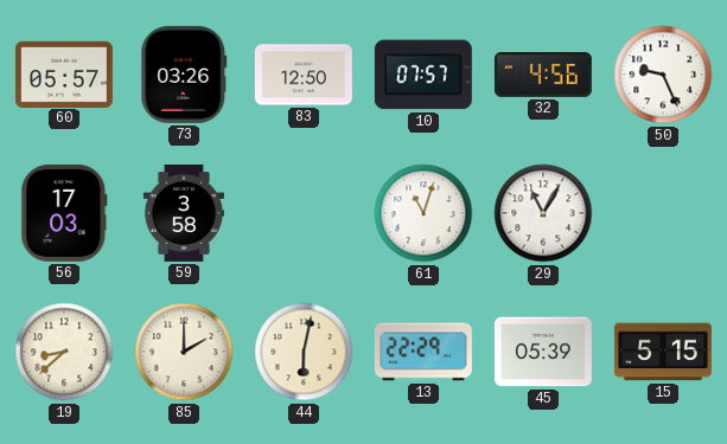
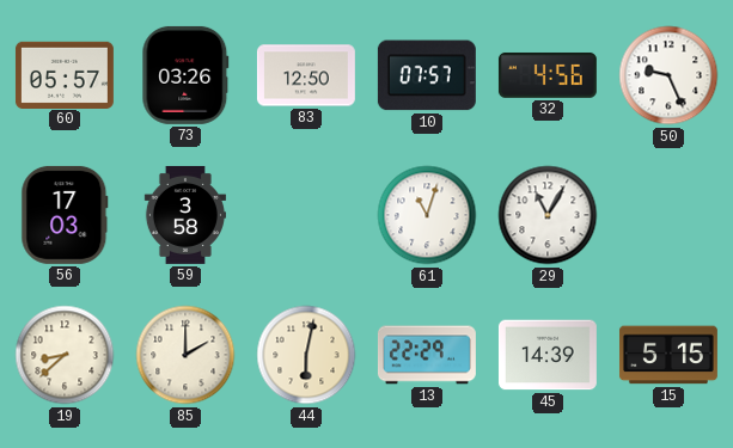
45: 05:39 -> 14:39
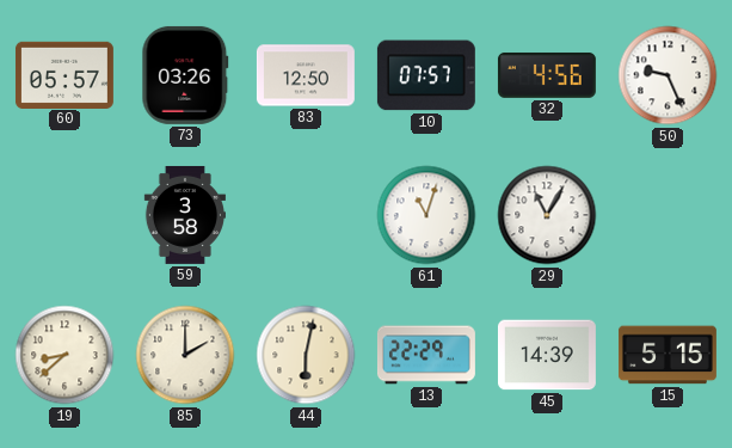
56: 17:03 -> none
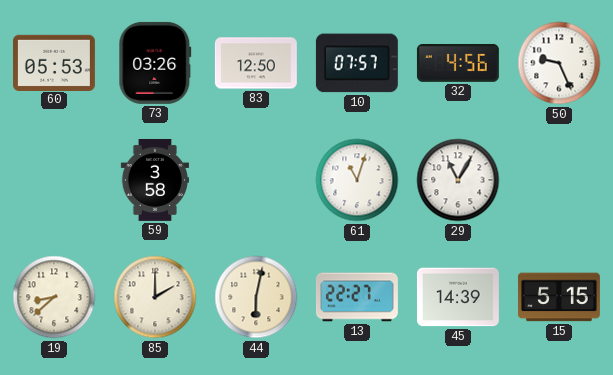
60: 05:57 -> 05:53
13: 22:29 -> 22:27
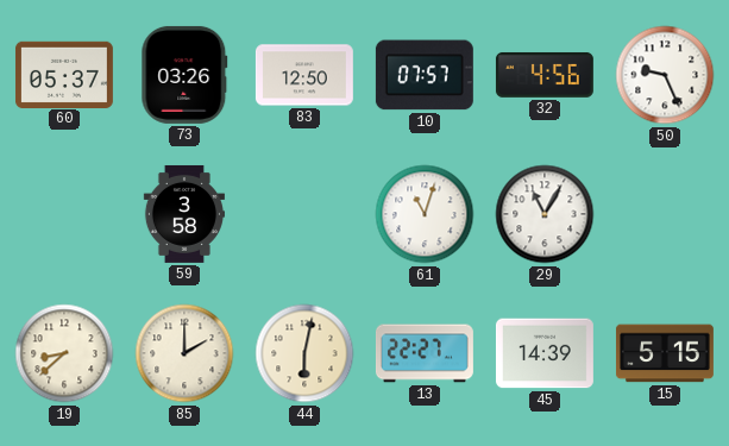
60: 05:53 -> 05:37
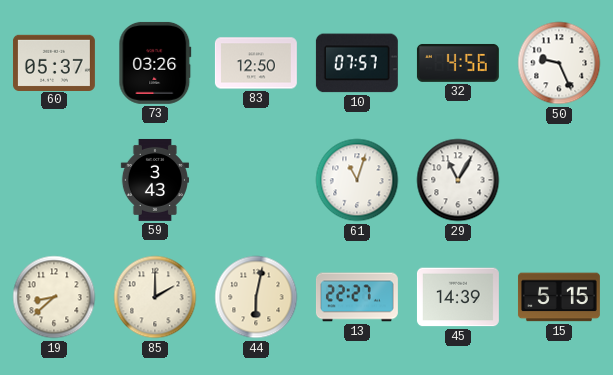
59: 3:58 -> 3:43
